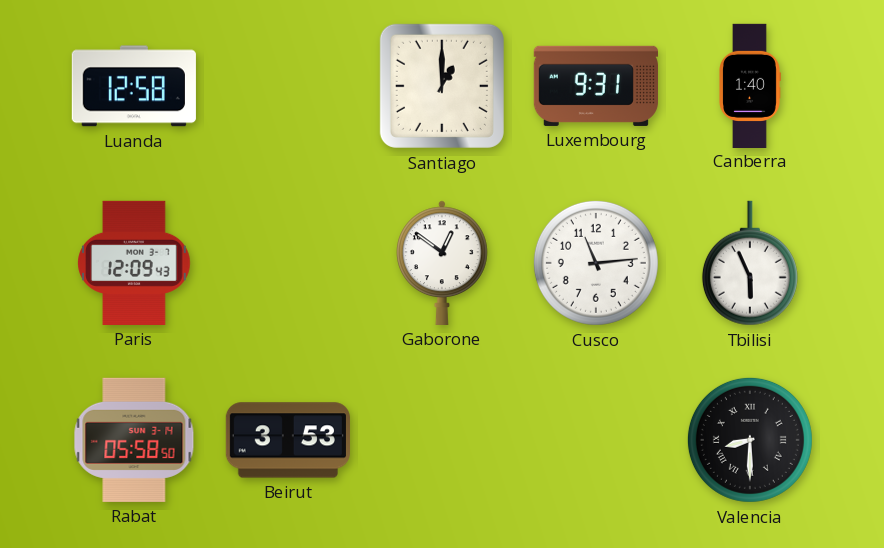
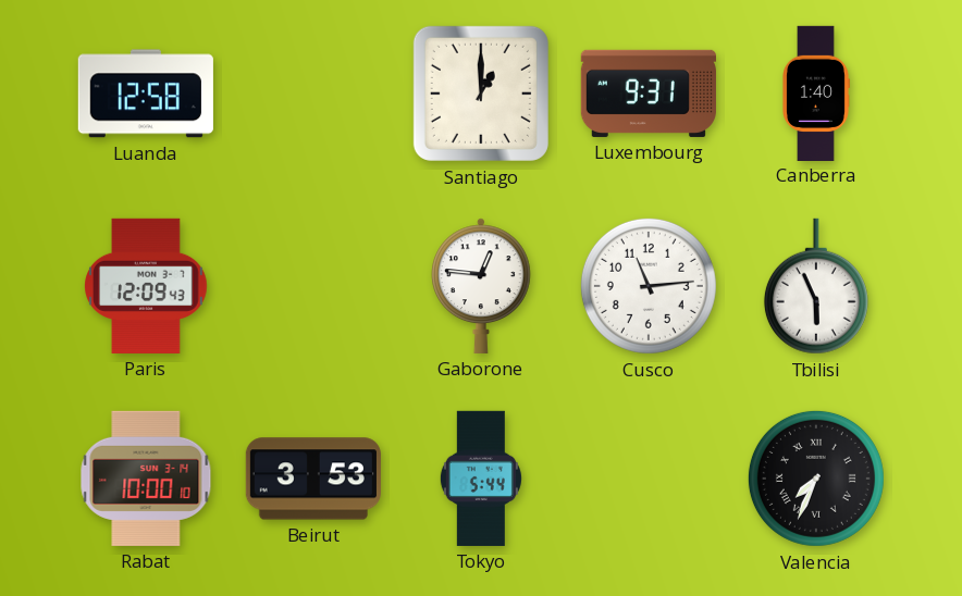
Gaborone: 12:51 -> 12:46
Rabat: 05:58 -> 10:00
Tokyo: none -> 5:44
Valencia: 8:30 -> 7:34
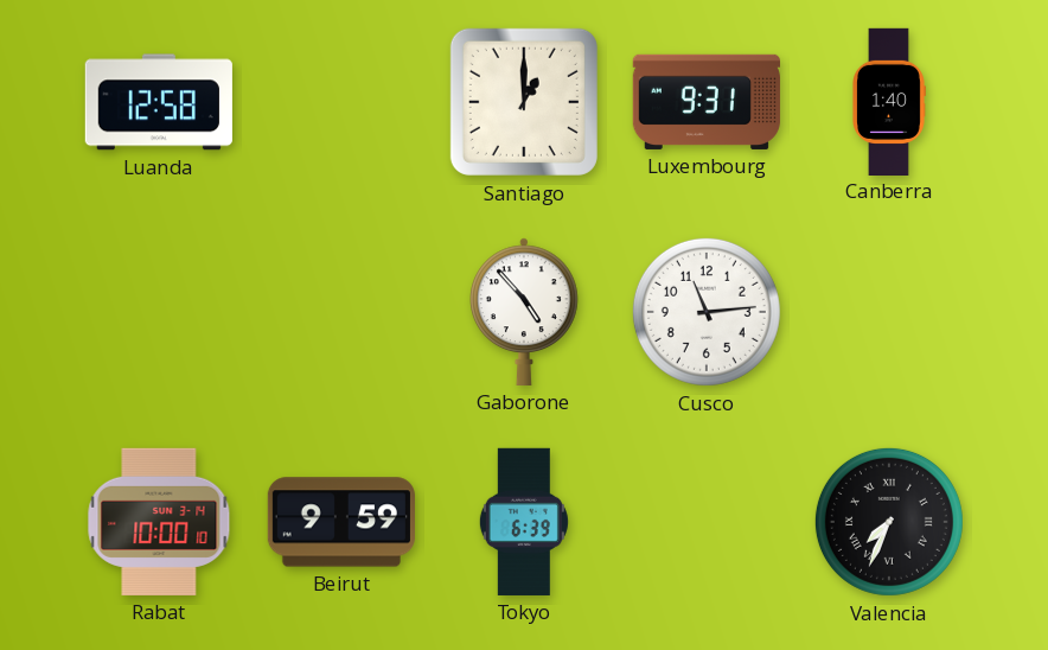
Paris: 12:09 -> none
Gaborone: 12:46 -> 4:53
Tbilisi: 5:56 -> none
Beirut: 3:53 -> 9:59
Tokyo: 5:44 -> 6:39
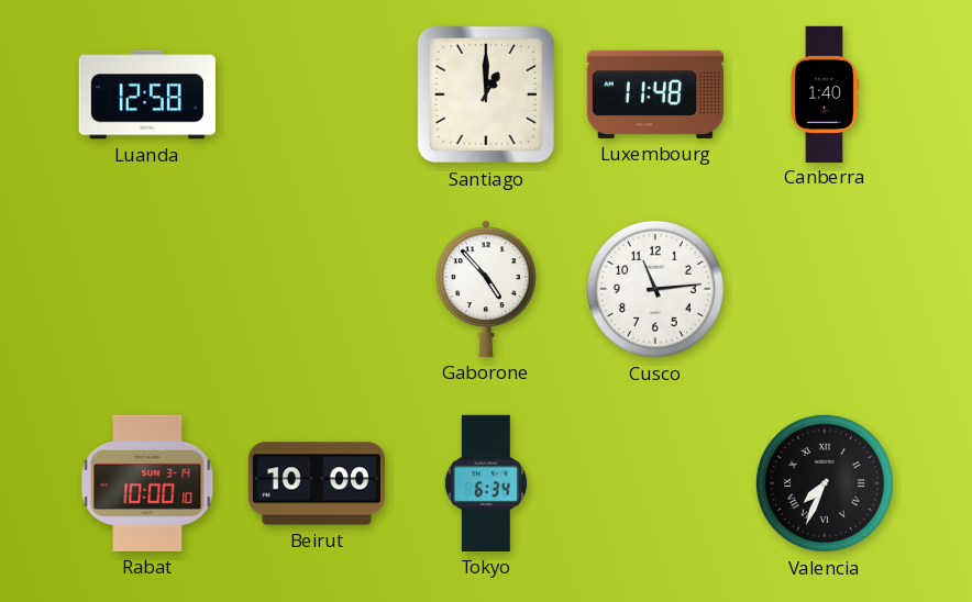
Luxembourg: 9:31 -> 11:48
Beirut: 9:59 -> 10:00
Tokyo: 6:39 -> 6:34
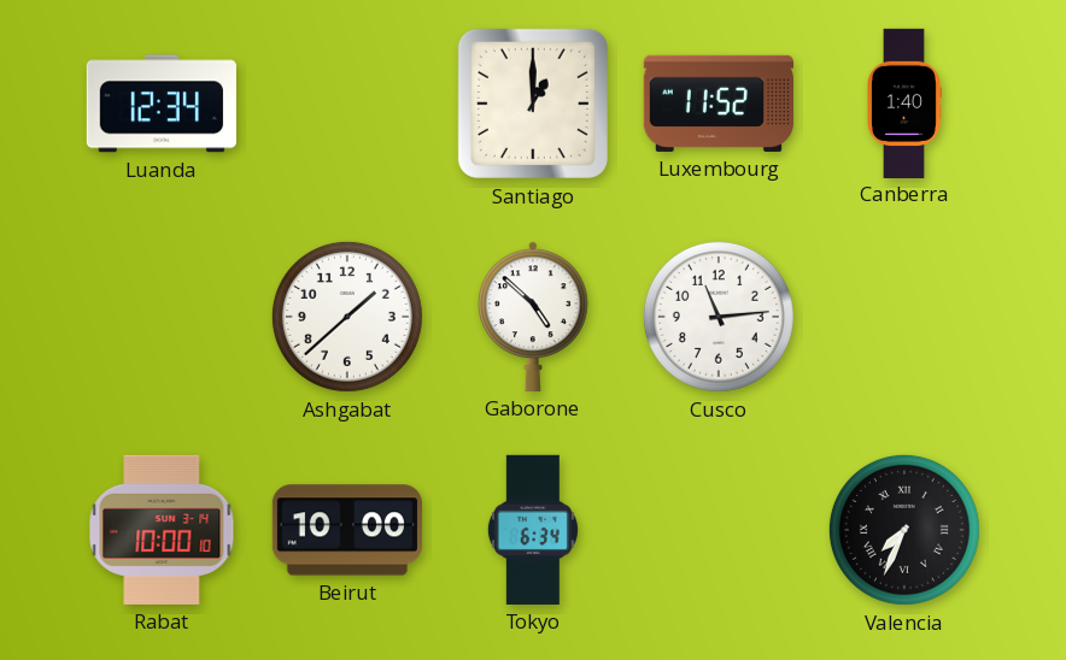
Luanda: 12:58 -> 12:34
Luxembourg: 11:48 -> 11:52
Ashgabat: none -> 1:38
Gaborone: 4:53 -> 4:52
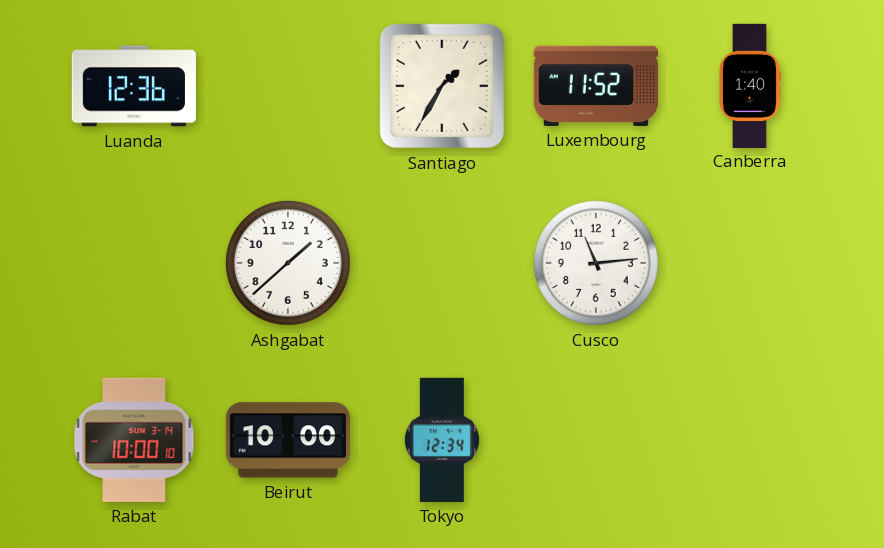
Luanda: 12:34 -> 12:36
Santiago: 1:00 -> 1:35
Gaborone: 4:52 -> none
Tokyo: 6:34 -> 12:34
Valencia: 7:34 -> none
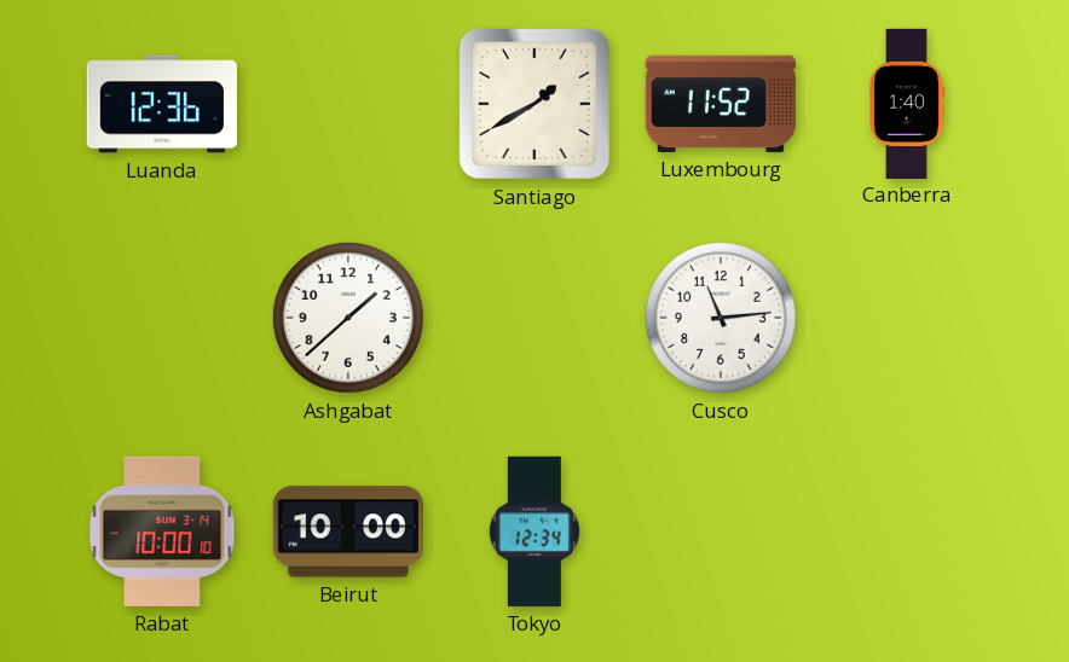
Santiago: 1:35 -> 1:40
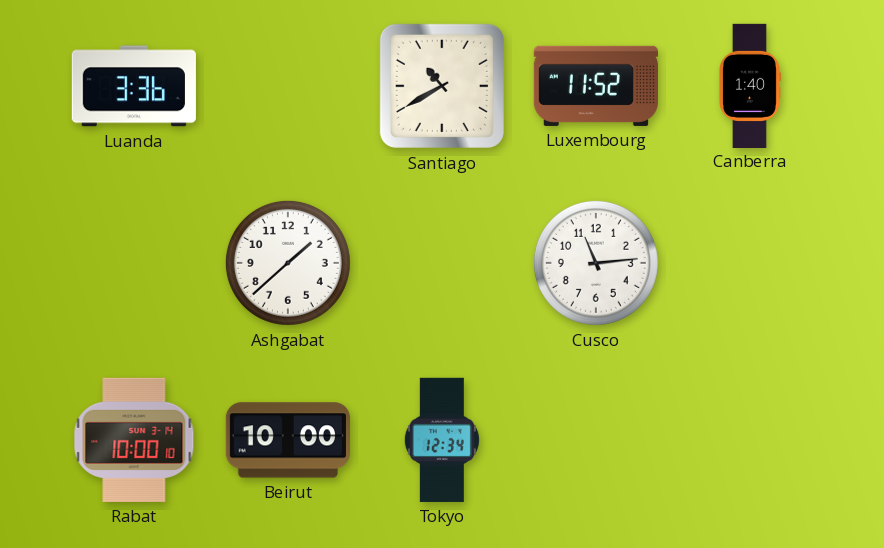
Luanda: 12:36 -> 3:36
Santiago: 1:40 -> 10:40
